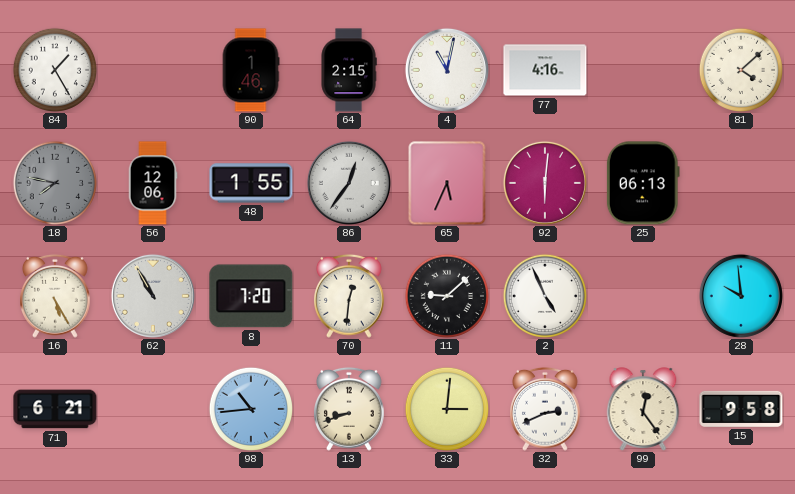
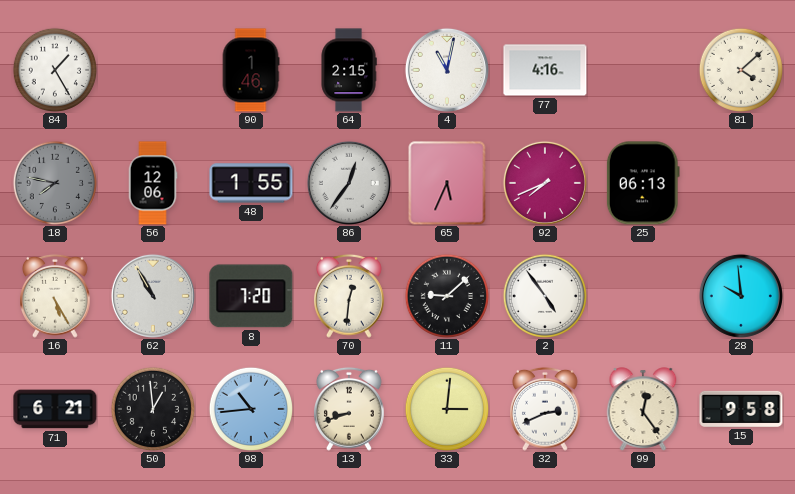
92: 6:01 -> 7:41
2: 4:56 -> 4:54
50: none -> 12:59
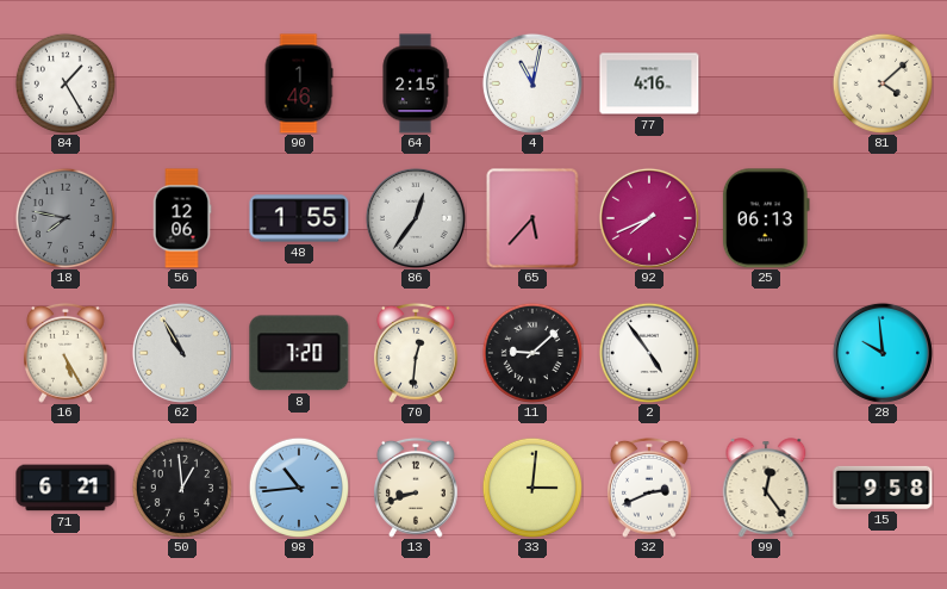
65: 5:34 -> 5:37
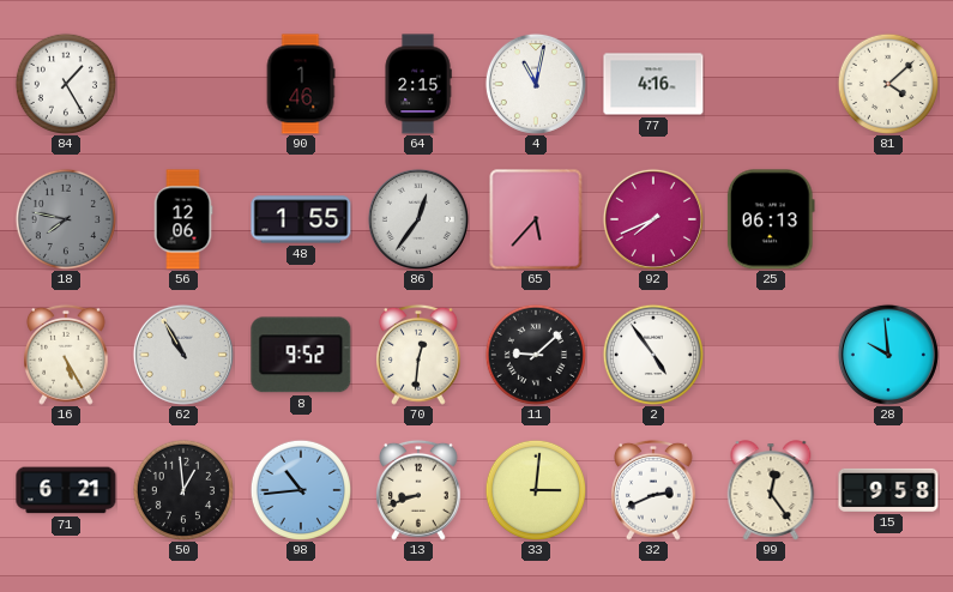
8: 7:20 -> 9:52
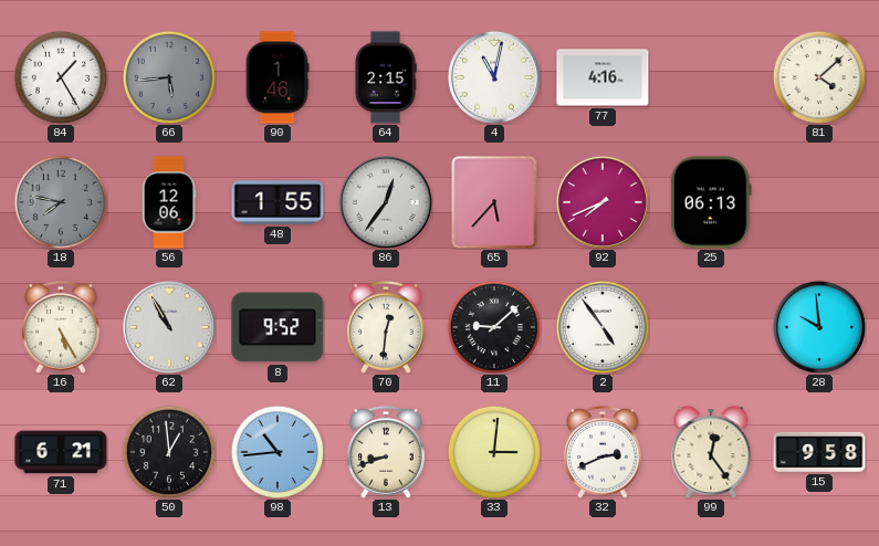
66: none -> 5:44
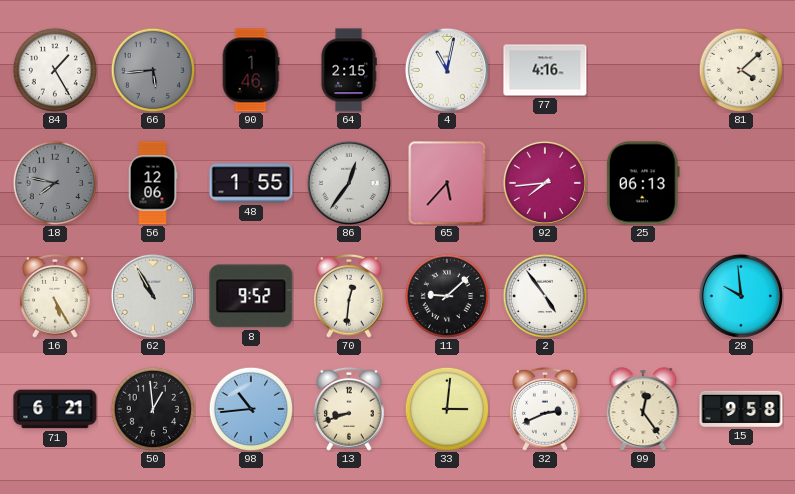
92: 7:41 -> 7:44
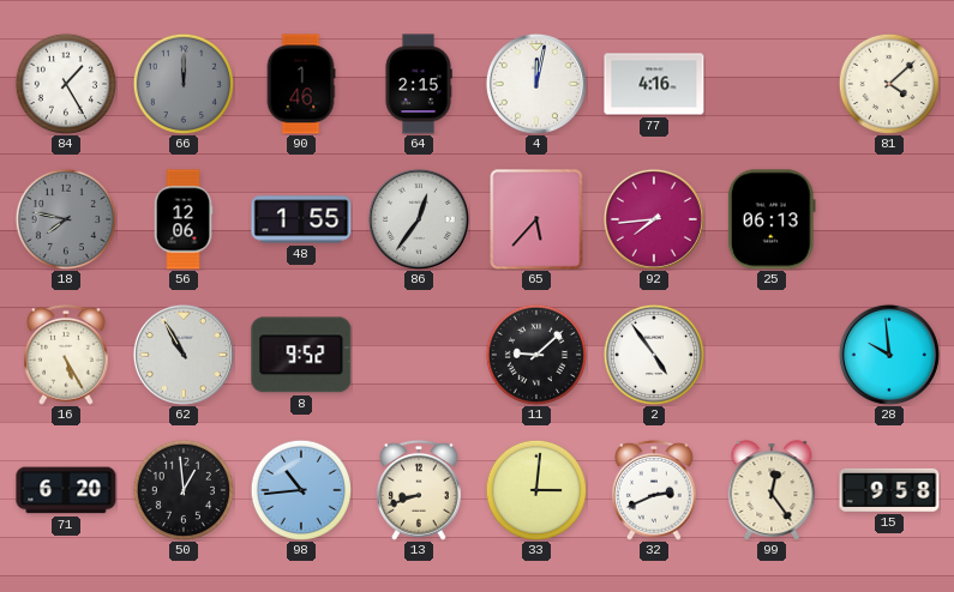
66: 5:44 -> 12:00
4: 11:02 -> 12:02
70: 12:31 -> none
71: 6:21 -> 6:20
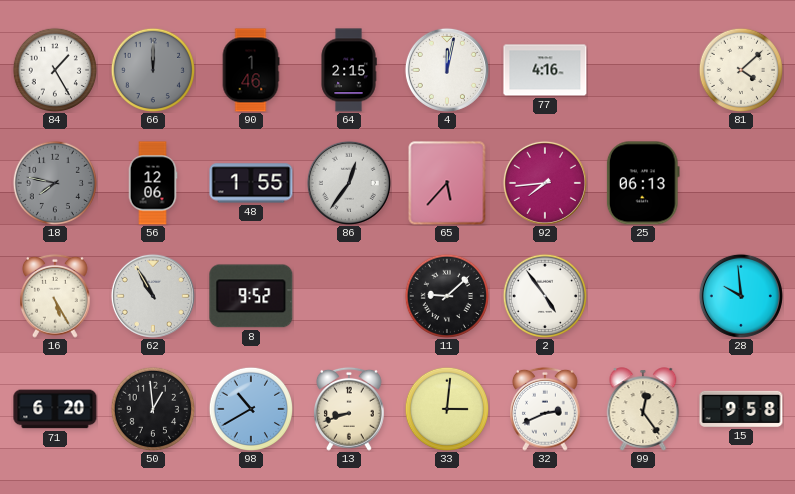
98: 10:44 -> 10:40
